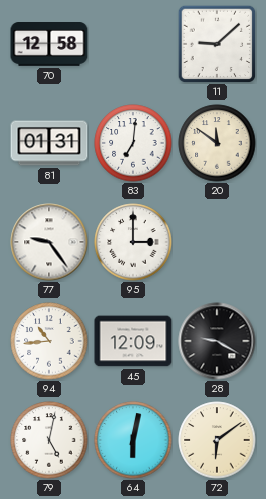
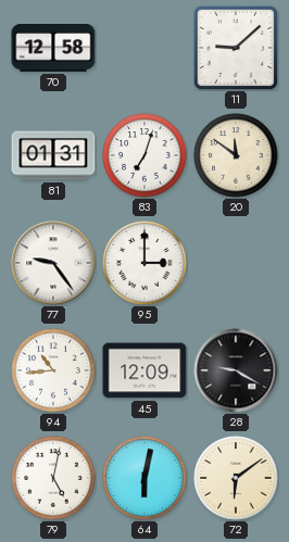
83: 7:01 -> 7:03
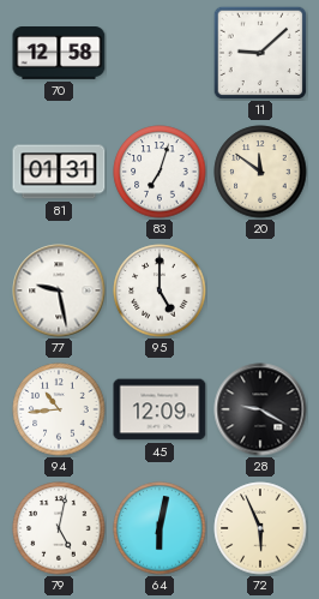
77: 9:24 -> 9:28
95: 3:00 -> 5:00
72: 6:09 -> 5:56
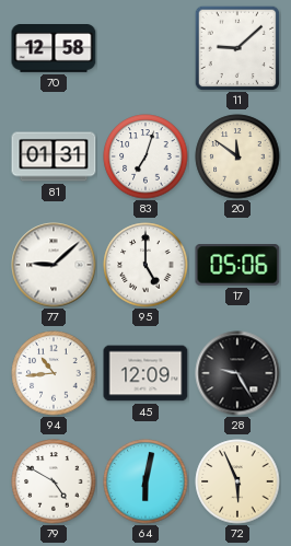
77: 9:28 -> 9:08
17: none -> 05:06
28: 9:20 -> 9:25
79: 5:02 -> 4:50
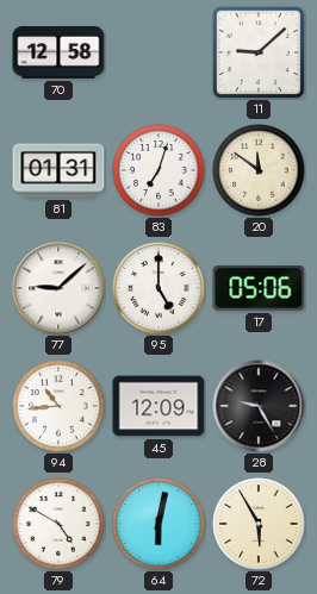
72: 5:56 -> 5:55
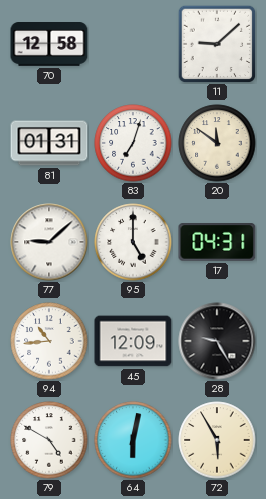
17: 05:06 -> 04:31
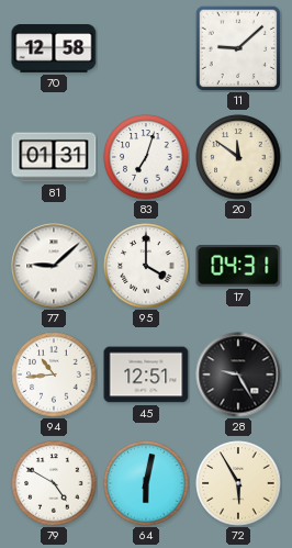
95: 5:00 -> 4:00
45: 12:09 -> 12:51
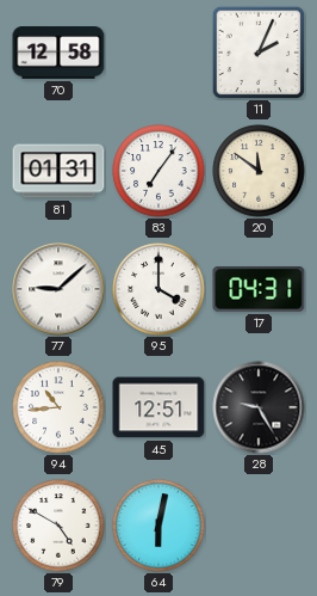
11: 9:08 -> 2:04
83: 7:03 -> 7:06
72: 5:55 -> none
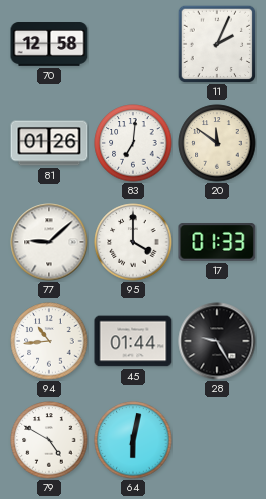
81: 01:31 -> 01:26
83: 7:06 -> 7:01
17: 04:31 -> 01:33
45: 12:51 -> 01:44
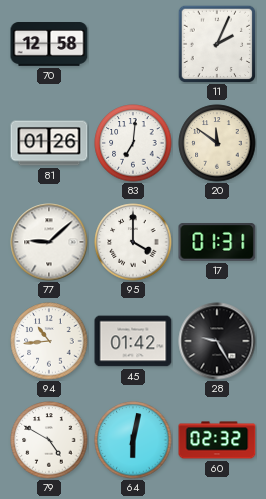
17: 01:33 -> 01:31
45: 01:44 -> 01:42
60: none -> 02:32
